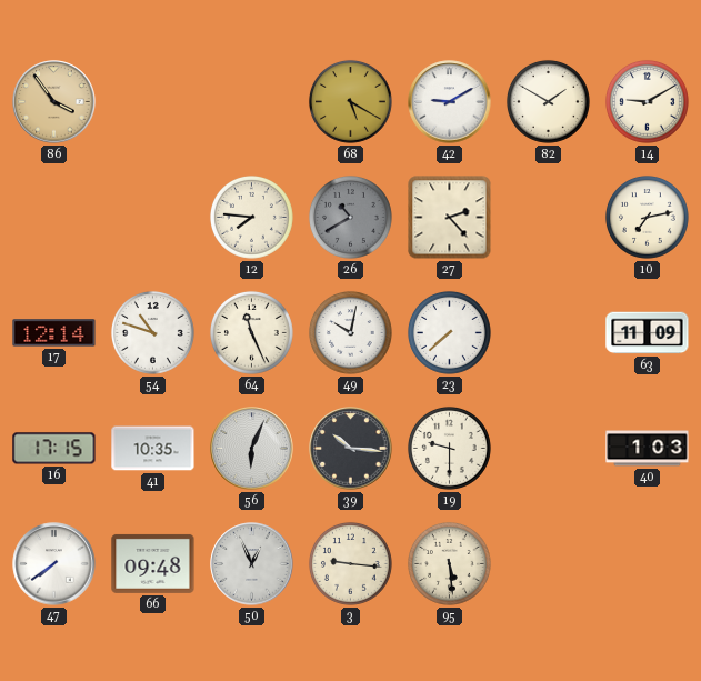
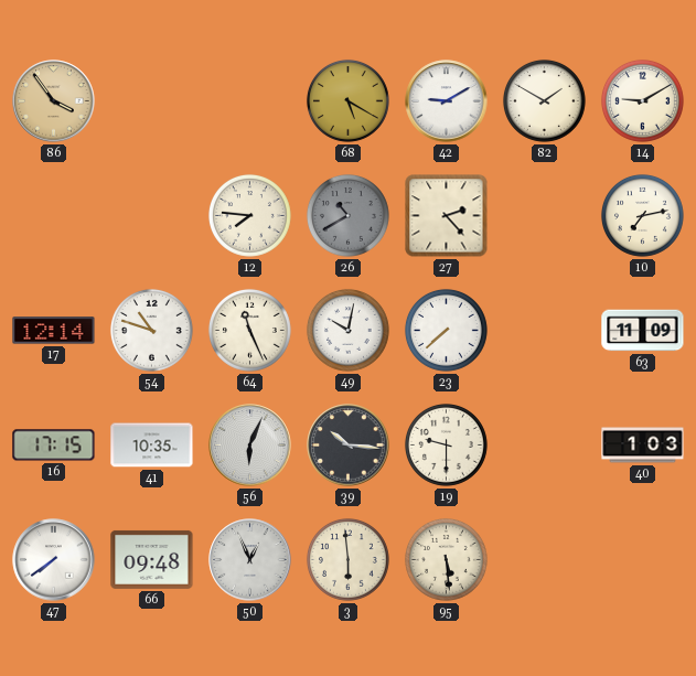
3: 9:16 -> 5:59
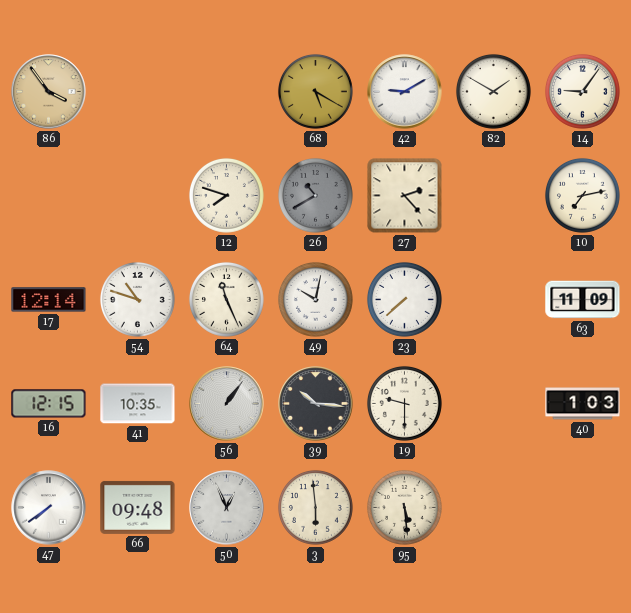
14: 9:10 -> 9:06
12: 7:46 -> 7:48
16: 17:15 -> 12:15
56: 6:04 -> 1:06
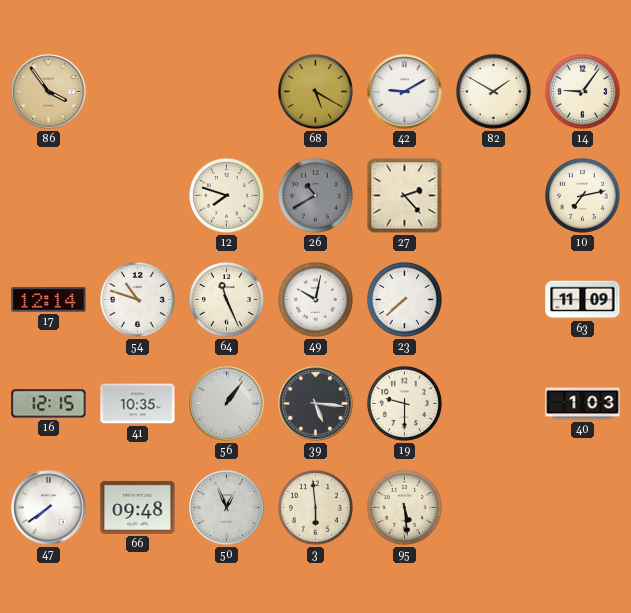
39: 10:16 -> 5:16
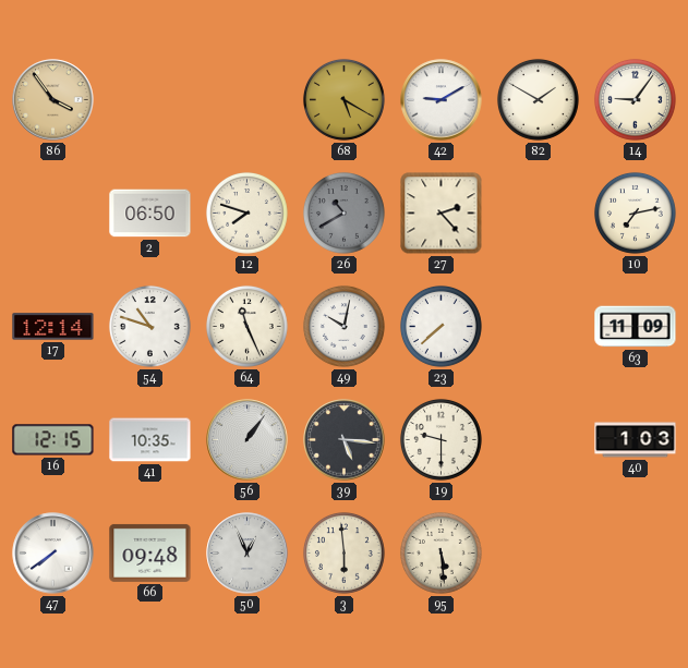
2: none -> 06:50
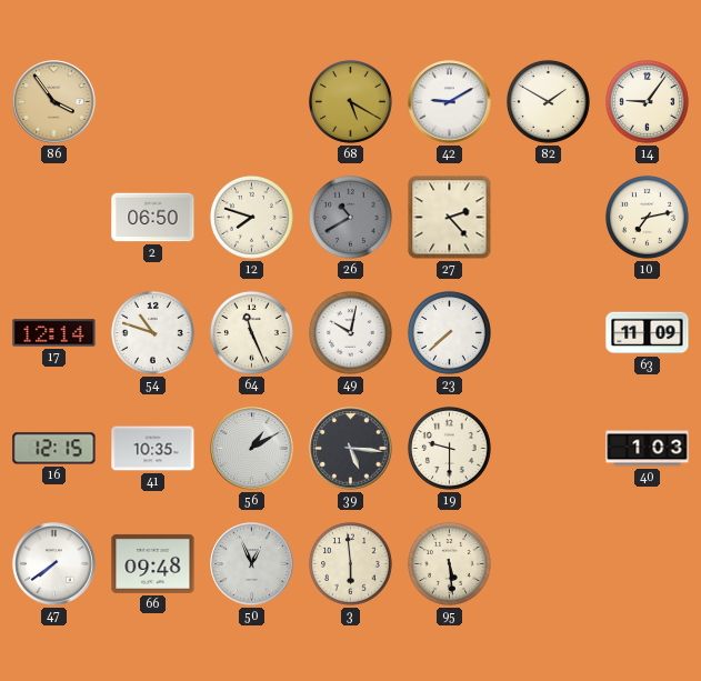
56: 1:06 -> 1:10
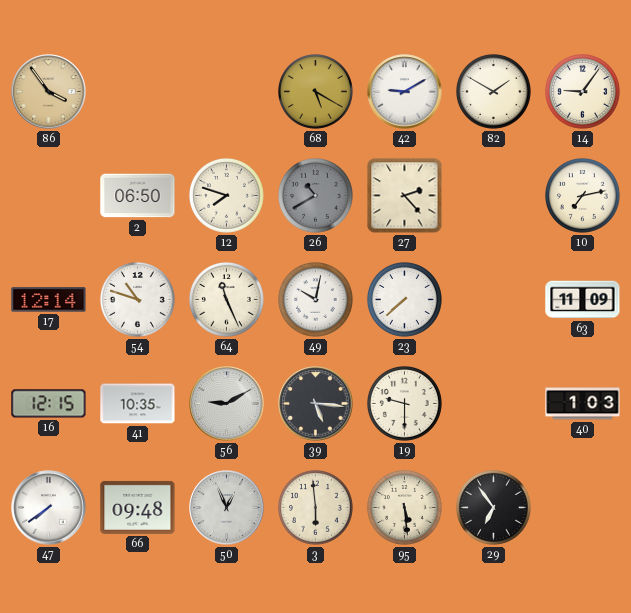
56: 1:10 -> 9:10
29: none -> 6:54
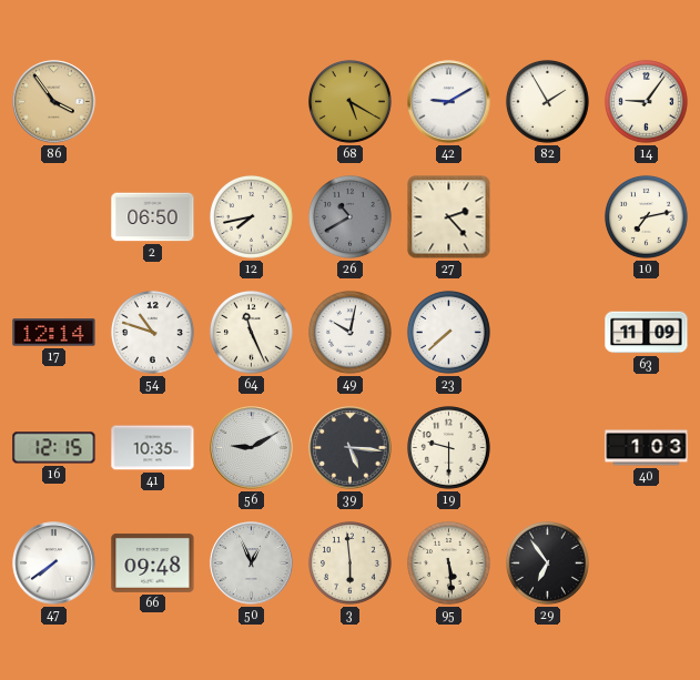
82: 1:50 -> 1:55
12: 7:48 -> 7:43
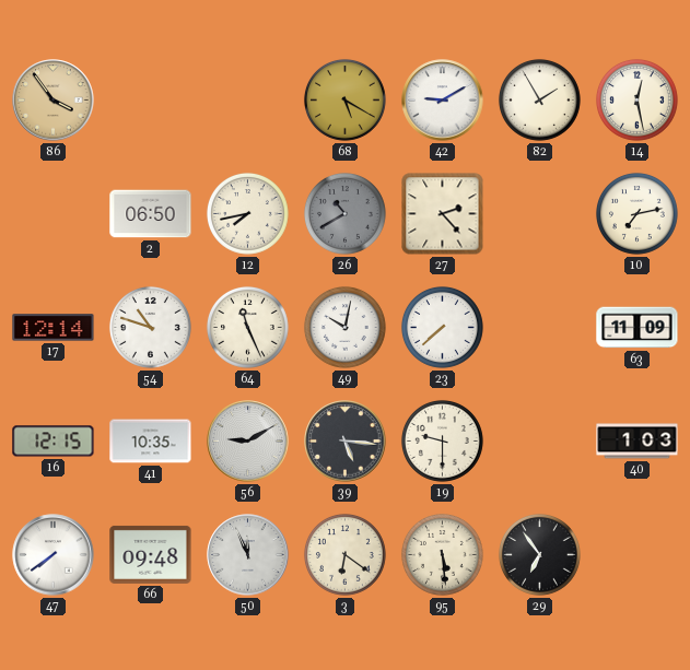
14: 9:06 -> 12:28
50: 12:56 -> 11:56
3: 5:59 -> 6:21
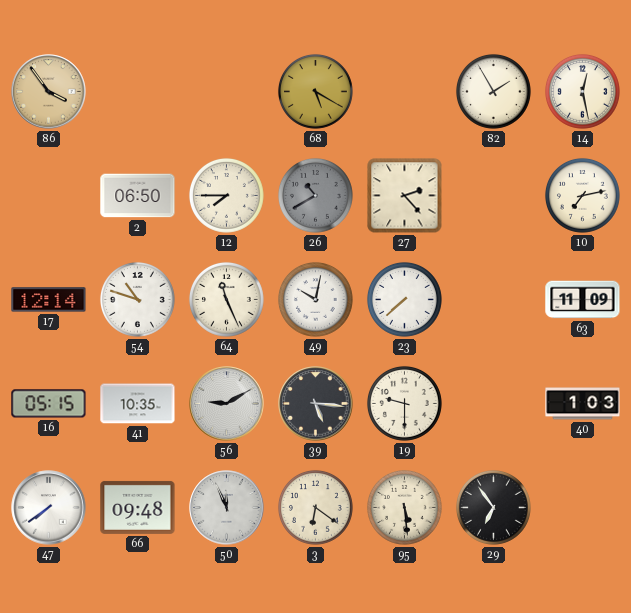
42: 9:10 -> none
12: 7:43 -> 7:45
16: 12:15 -> 05:15
